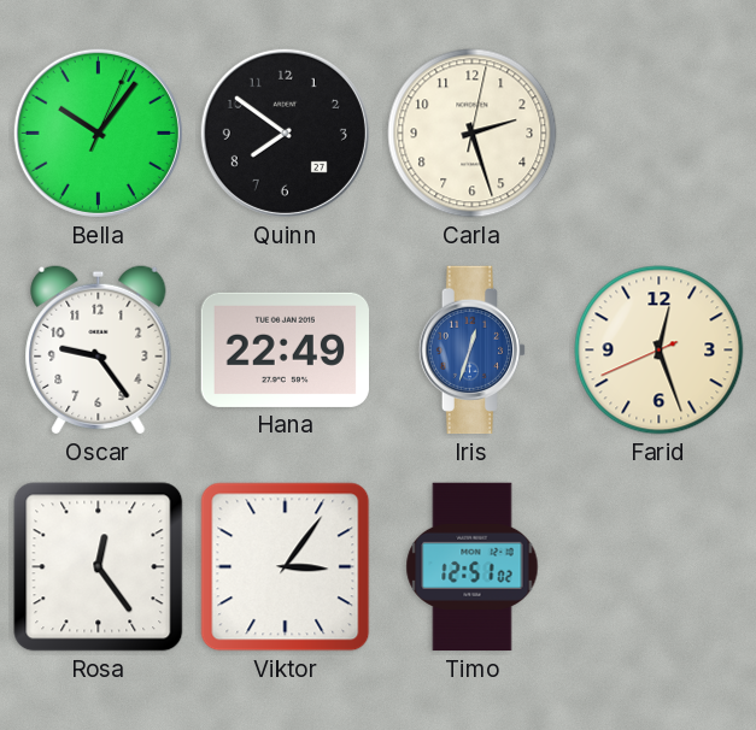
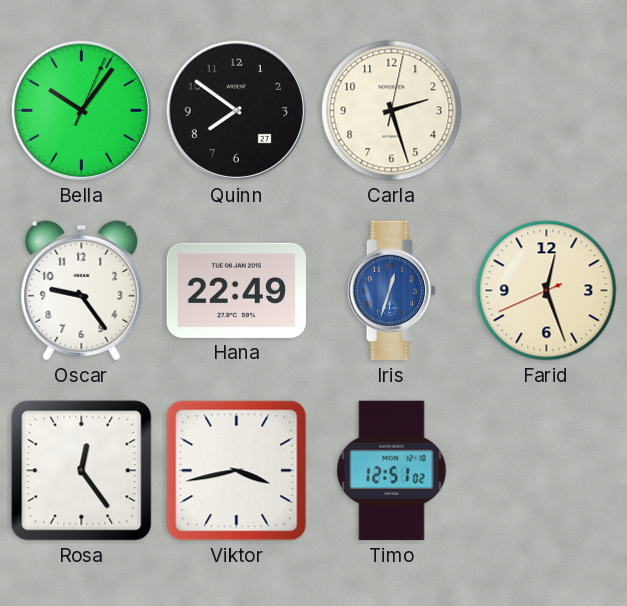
Viktor: 3:06 -> 3:43
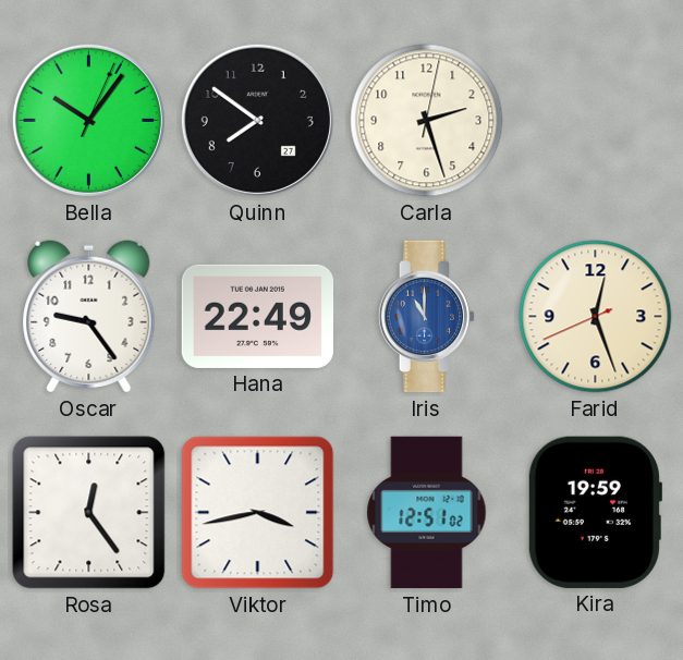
Iris: 12:33 -> 11:00
Kira: none -> 19:59
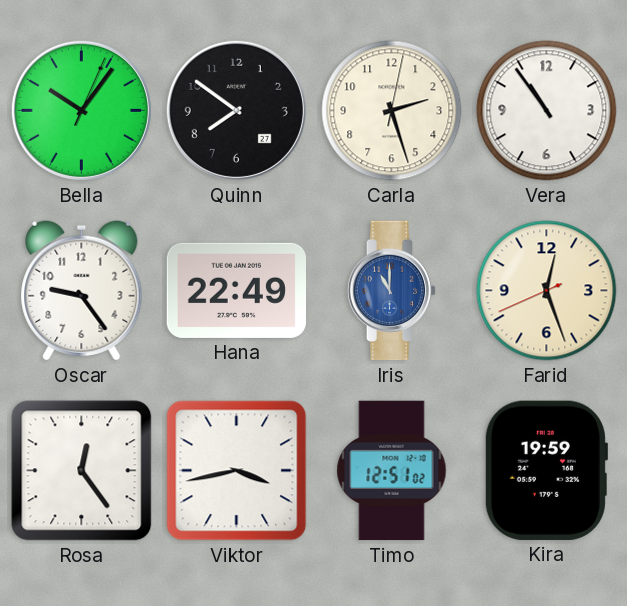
Vera: none -> 10:54
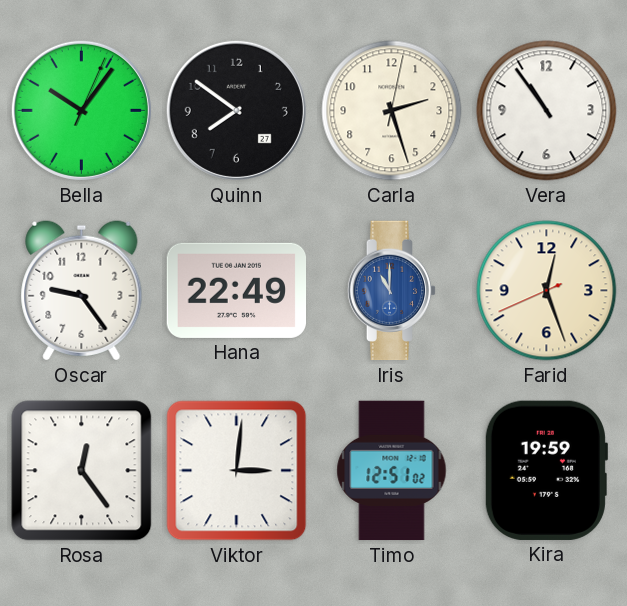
Viktor: 3:43 -> 3:01
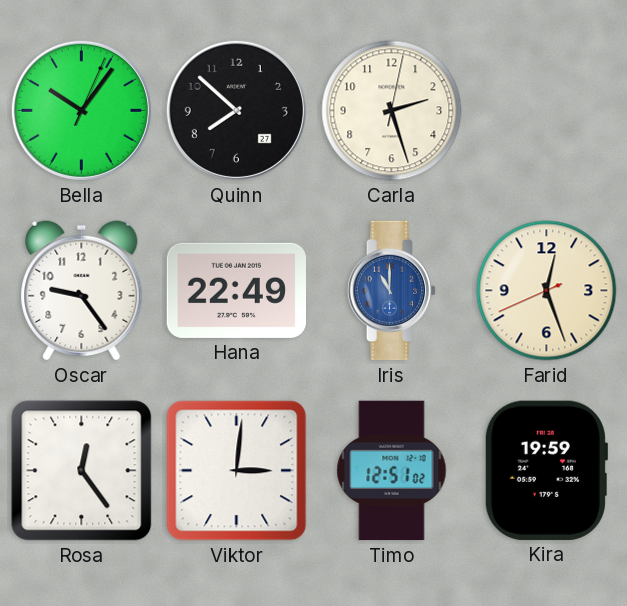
Quinn: 7:51 -> 7:52
Vera: 10:54 -> none
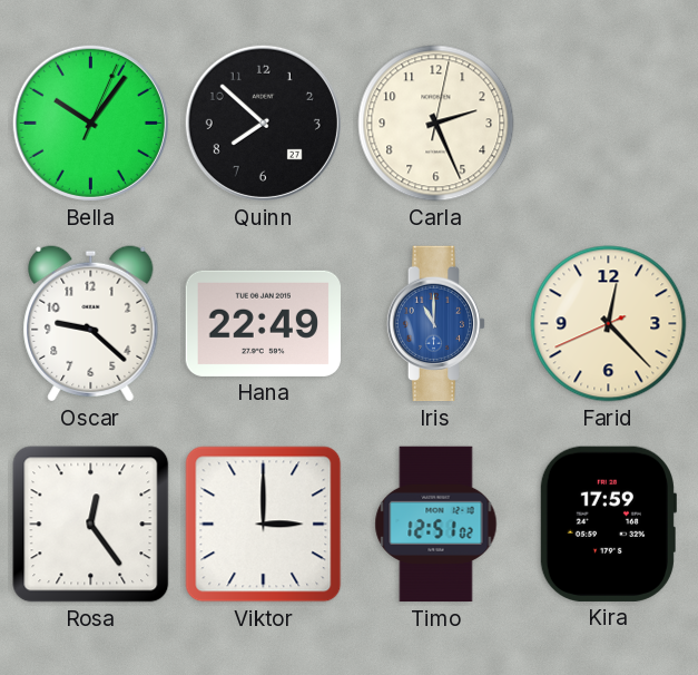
Carla: 2:27 -> 2:26
Oscar: 9:24 -> 9:22
Farid: 12:26 -> 12:22
Viktor: 3:01 -> 3:00
Kira: 19:59 -> 17:59
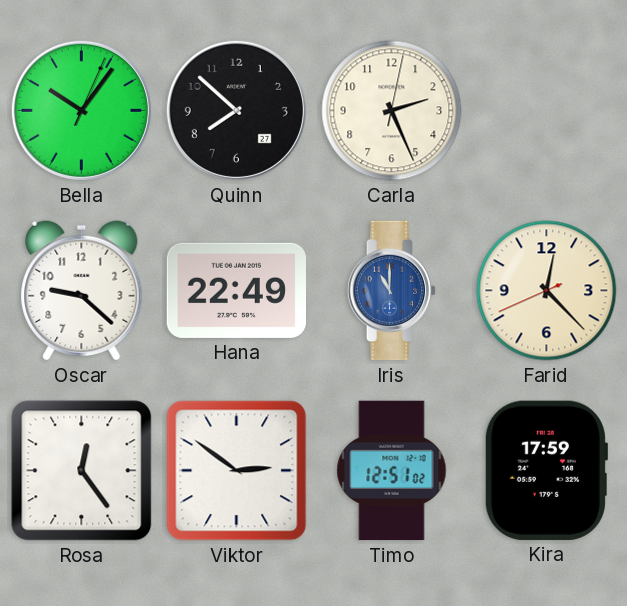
Viktor: 3:00 -> 2:51
